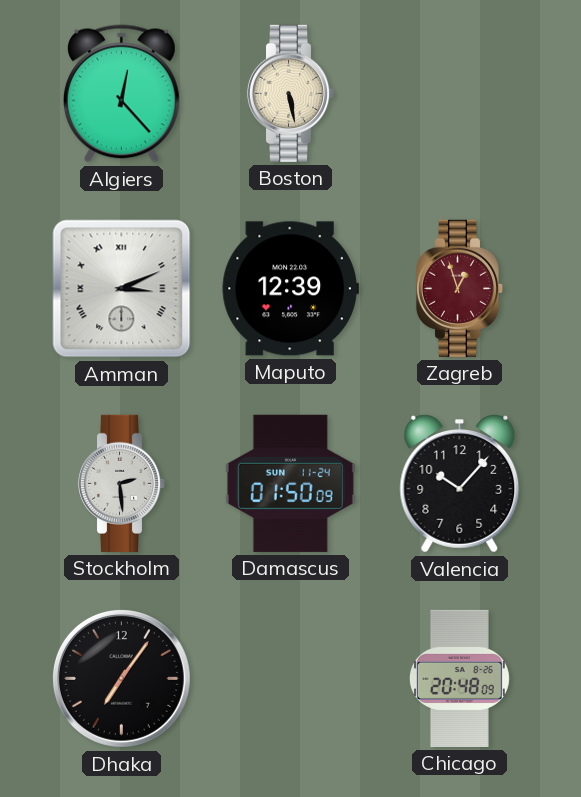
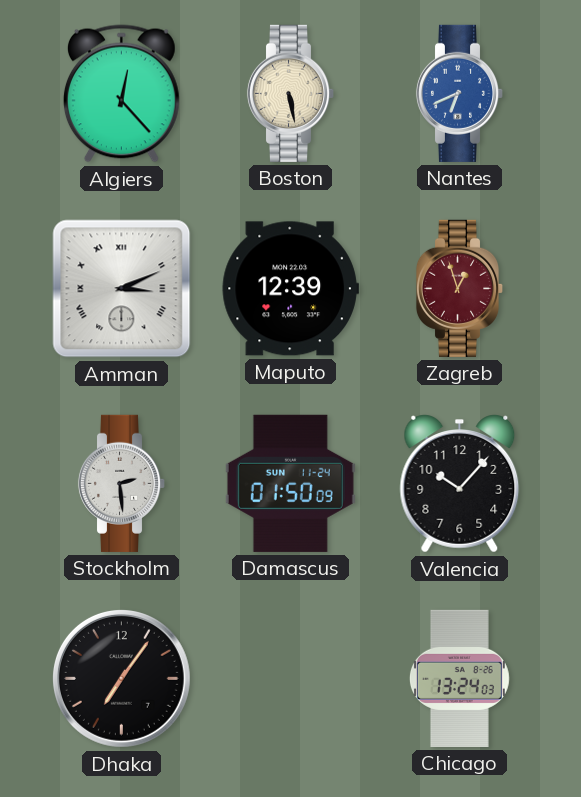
Nantes: none -> 6:41
Chicago: 20:48 -> 13:24
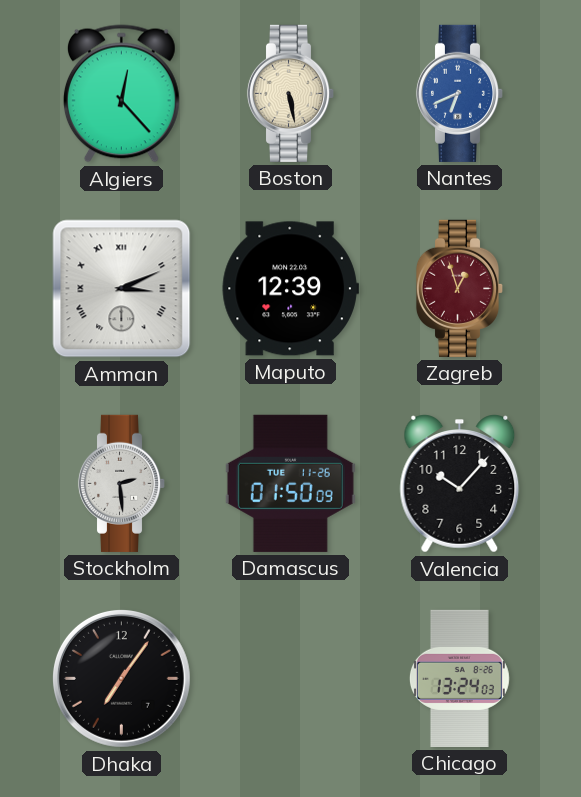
Damascus date: SUN 11-24 -> TUE 11-26
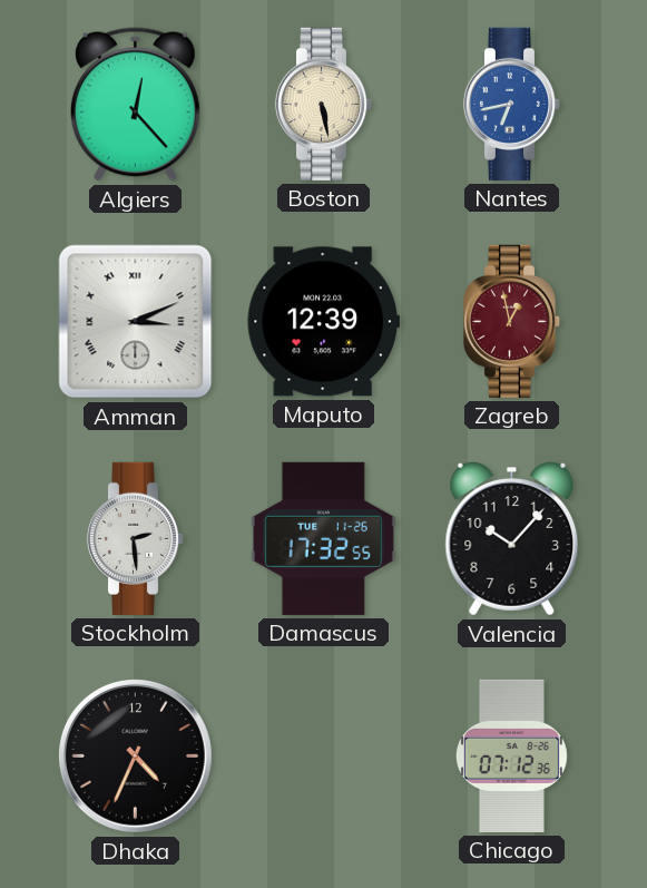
Nantes: 6:41 -> 6:43
Zagreb: 12:57 -> 12:58
Damascus: 01:50 -> 17:32
Dhaka: 7:06 -> 4:34
Chicago: 13:24 -> 07:12
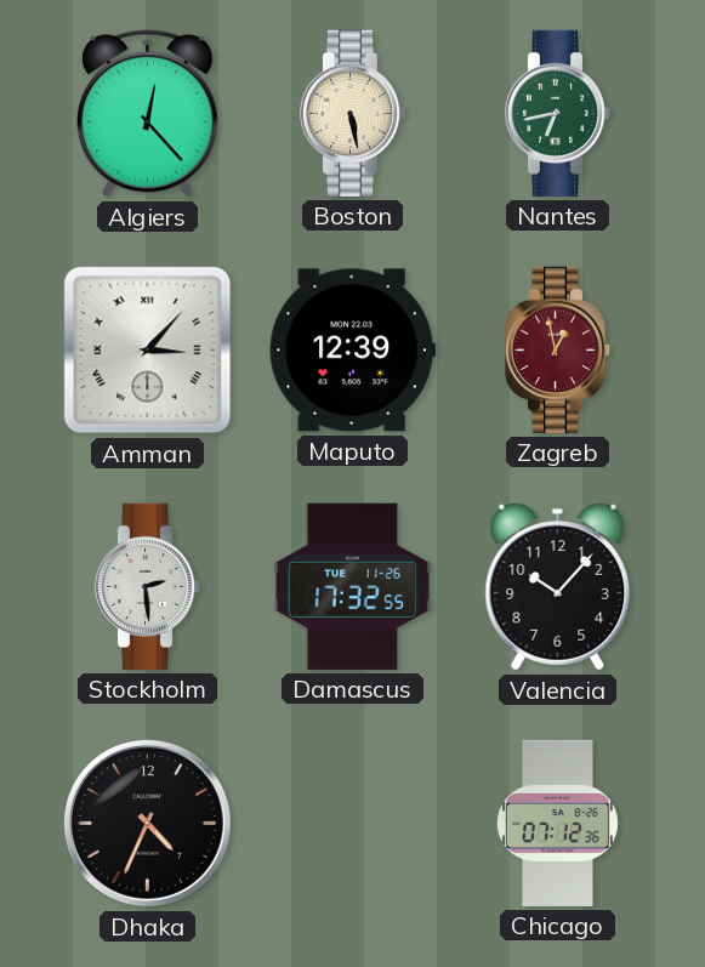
Nantes dial: blue -> green
Amman: 3:11 -> 3:07
